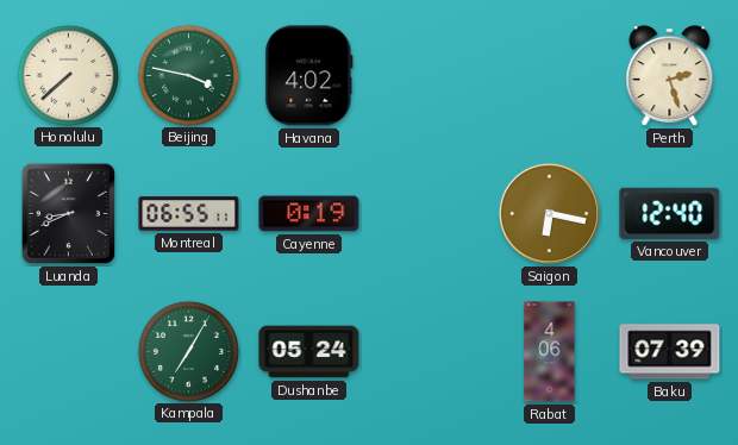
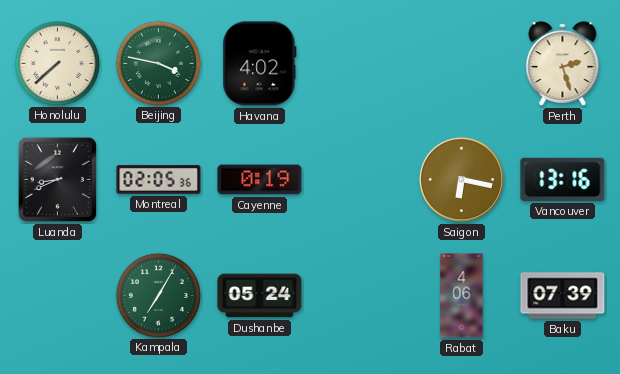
Montreal: 06:55 -> 02:05
Vancouver: 12:40 -> 13:16
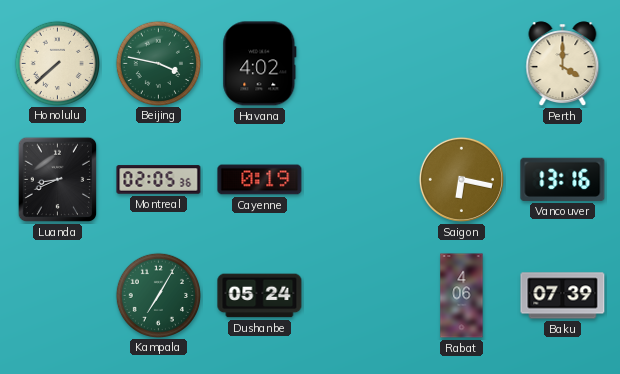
Perth: 2:27 -> 4:00
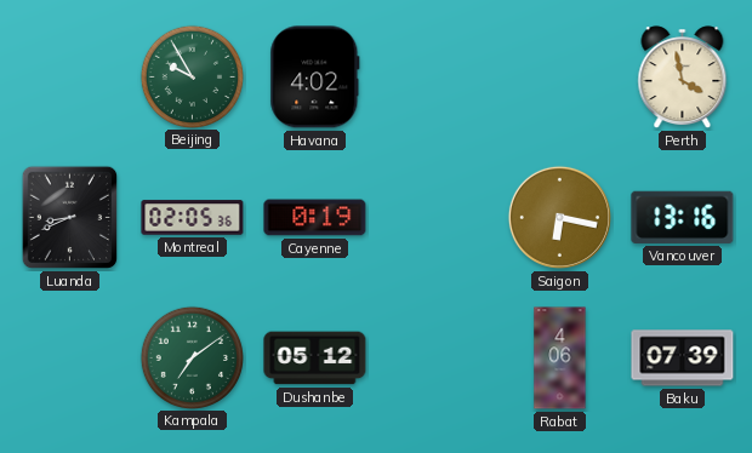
Honolulu: 7:38 -> none
Beijing: 3:47 -> 9:55
Perth: 4:00 -> 3:58
Kampala: 7:05 -> 7:09
Dushanbe: 05:24 -> 05:12
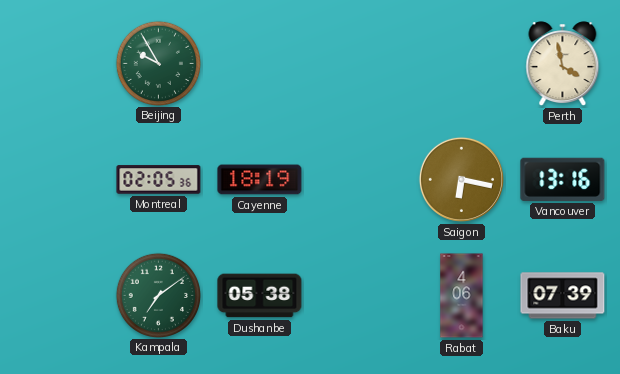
Havana: 4:02 -> none
Luanda: 8:41 -> none
Cayenne: 0:19 -> 18:19
Dushanbe: 05:12 -> 05:38
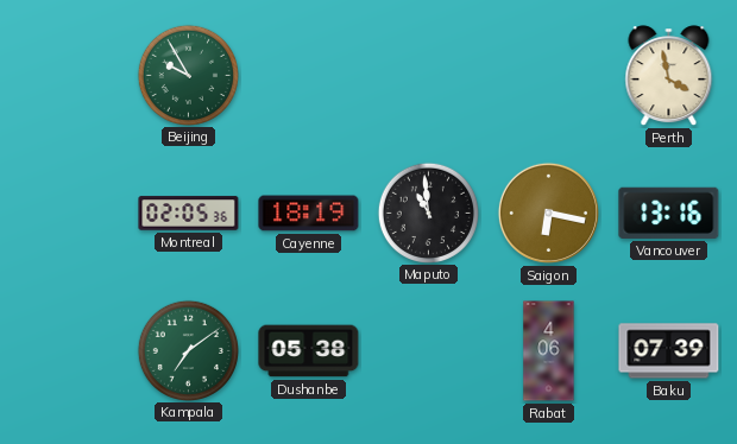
Maputo: none -> 10:59
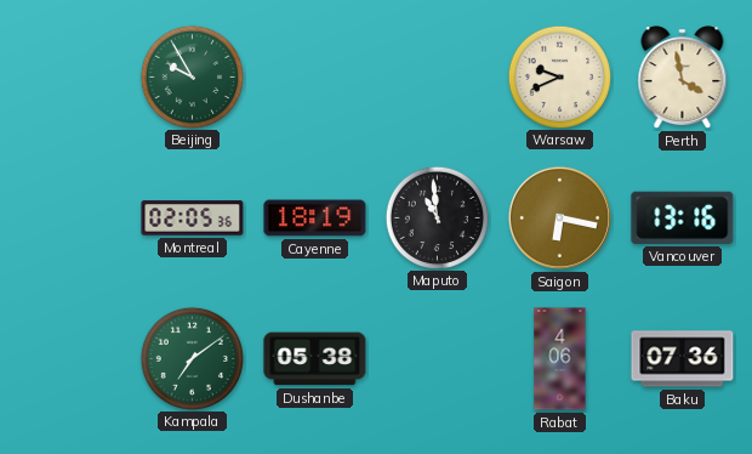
Warsaw: none -> 9:41
Baku: 07:39 -> 07:36
